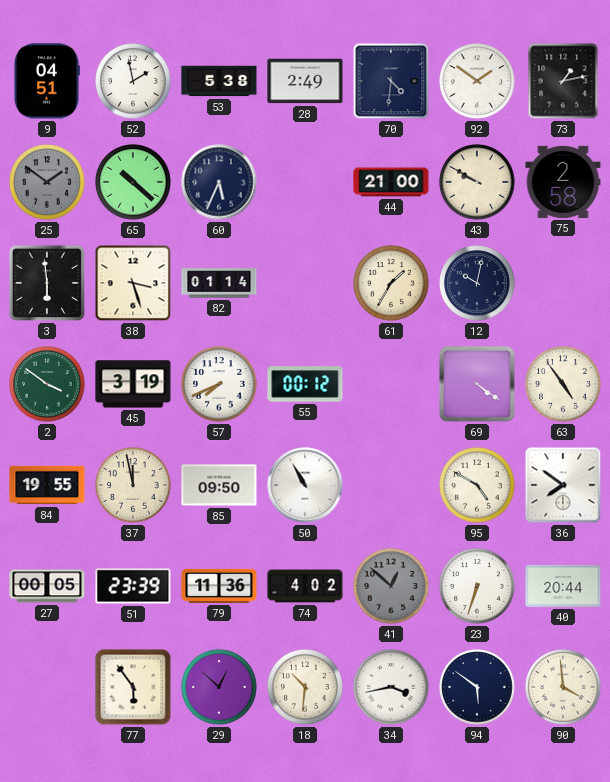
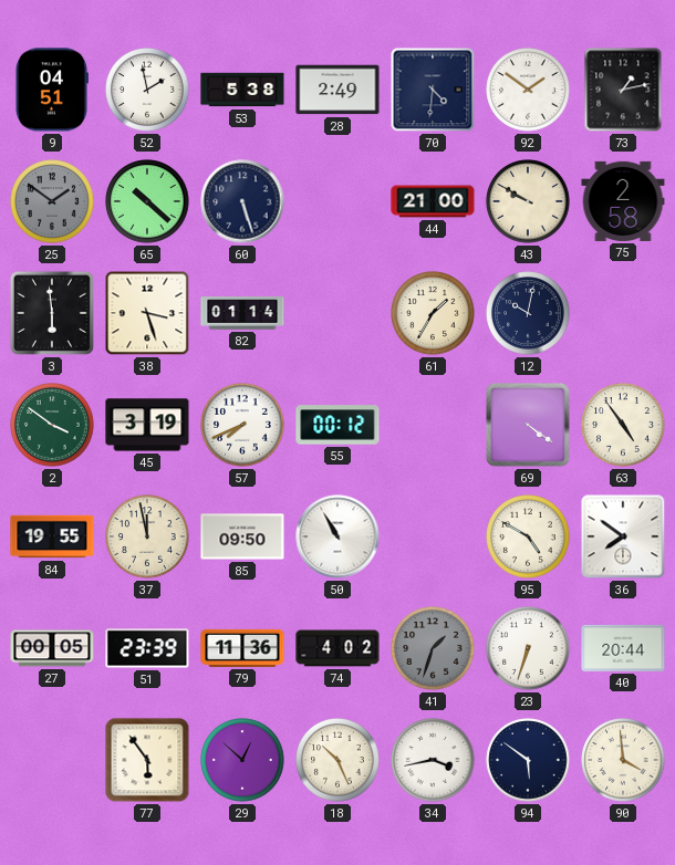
60: 5:34 -> 5:27
41: 12:52 -> 1:33
18: 10:31 -> 10:26
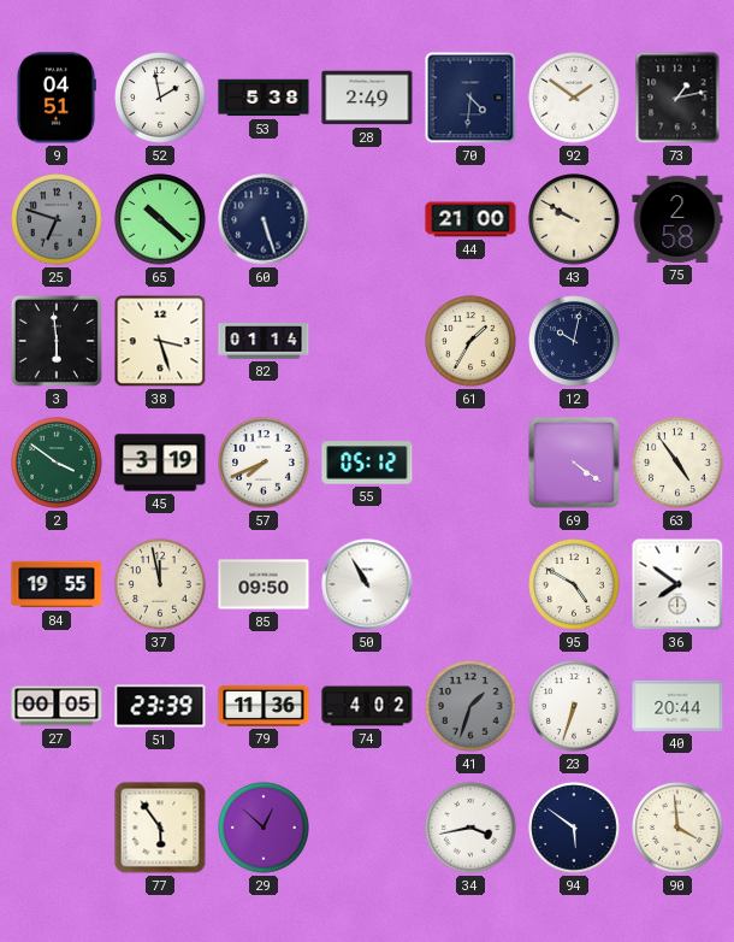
25: 1:51 -> 6:48
55: 00:12 -> 05:12
18: 10:26 -> none
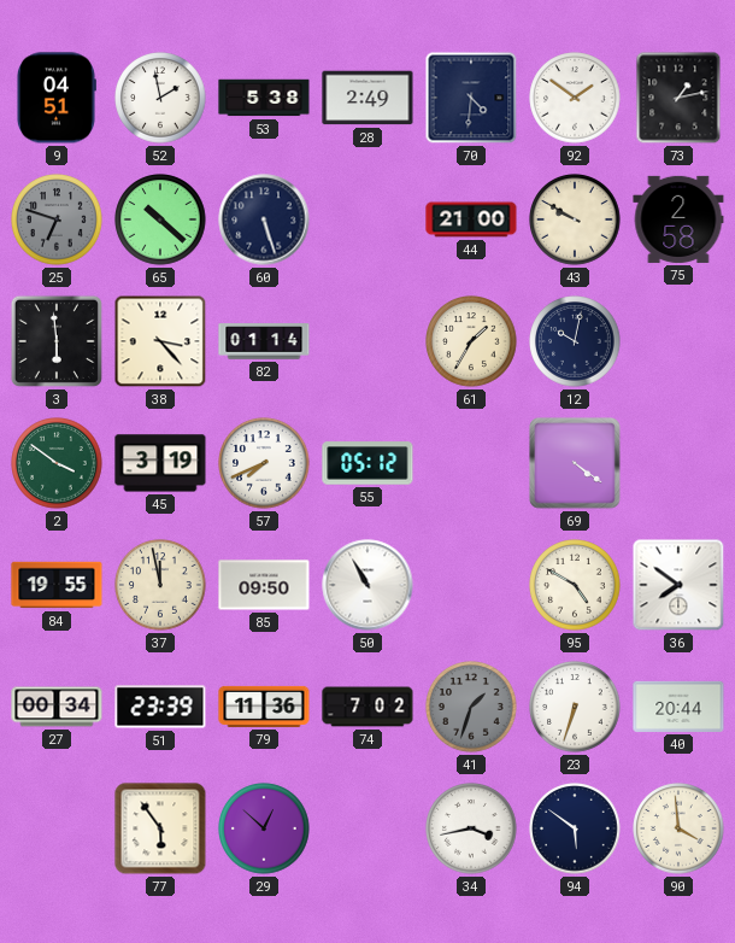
38: 3:27 -> 3:23
63: 4:54 -> none
27: 00:05 -> 00:34
74: 4:02 -> 7:02
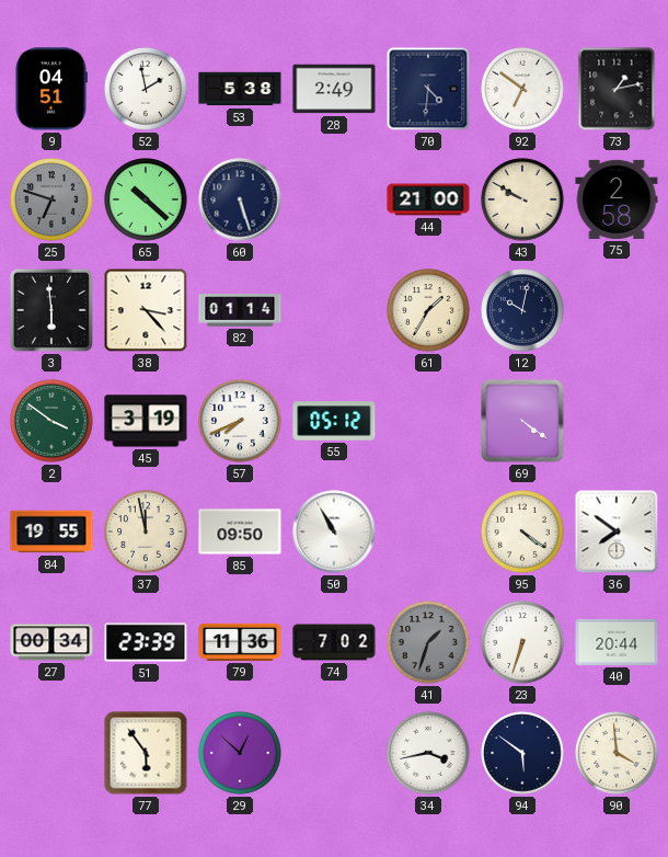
92: 1:51 -> 6:51
95: 4:50 -> 4:21
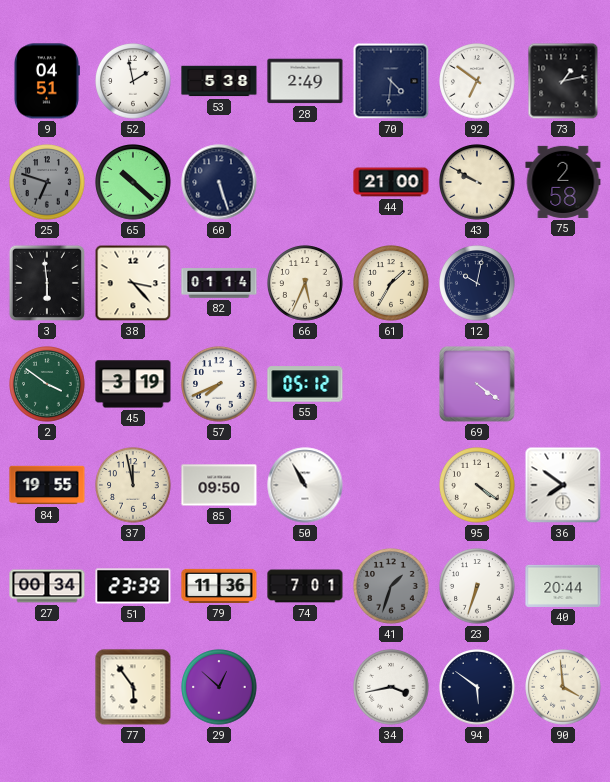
66: none -> 5:34
74: 7:02 -> 7:01
